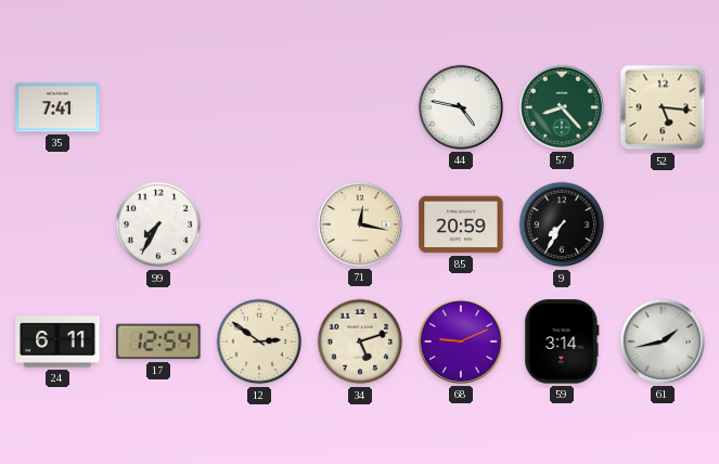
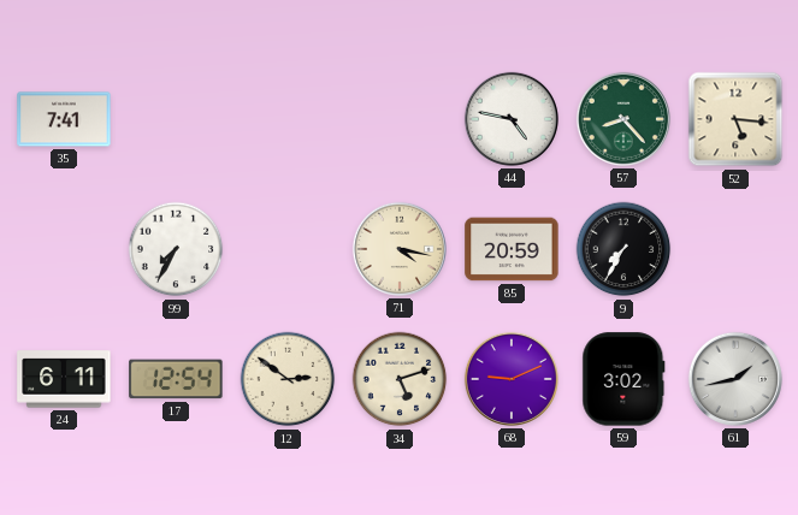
71: 12:17 -> 4:17
59: 3:14 -> 3:02
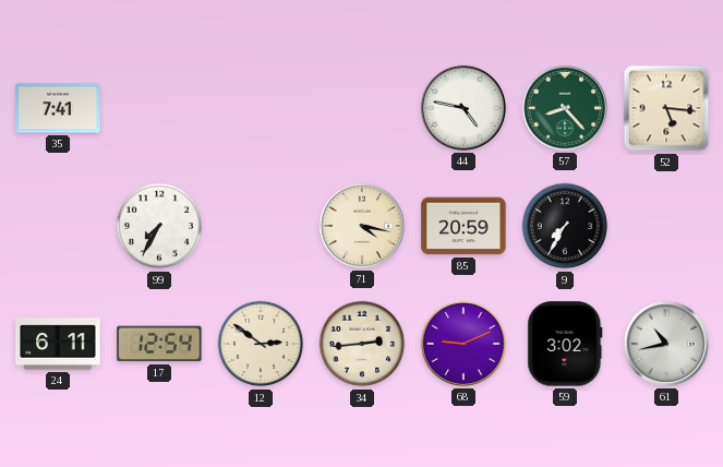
34: 5:12 -> 2:44
61: 1:43 -> 10:43
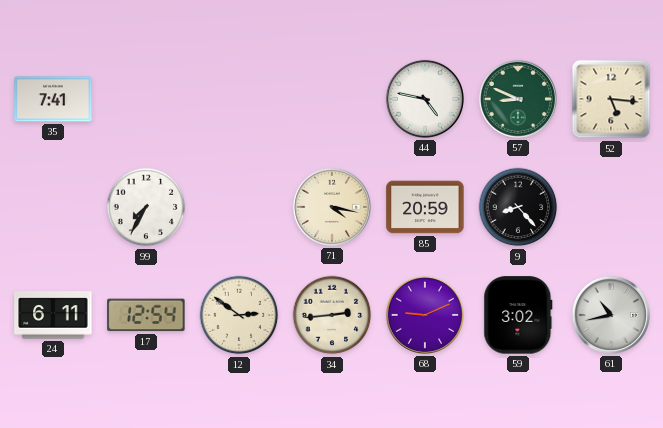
57: 8:23 -> 8:49
9: 7:35 -> 8:23
